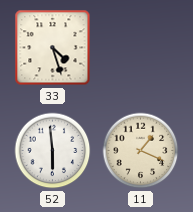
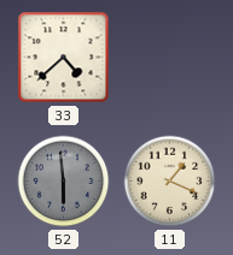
33: 4:27 -> 4:38
52 dial: white -> grey
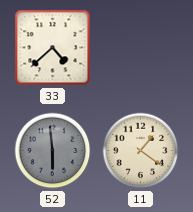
11: 1:19 -> 1:21
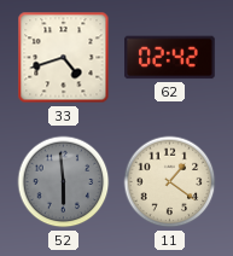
33: 4:38 -> 4:42
62: none -> 02:42
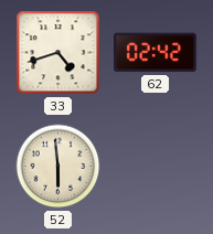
52 dial: grey -> cream
11: 1:21 -> none
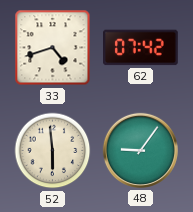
62: 02:42 -> 07:42
48: none -> 9:06
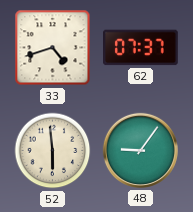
62: 07:42 -> 07:37
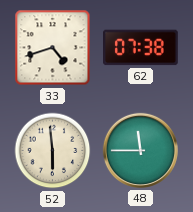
62: 07:37 -> 07:38
48: 9:06 -> 11:45
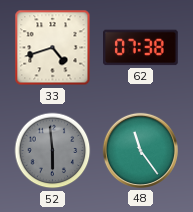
52 dial: cream -> grey
48: 11:45 -> 11:24
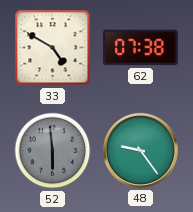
33: 4:42 -> 4:50
48: 11:24 -> 9:24
